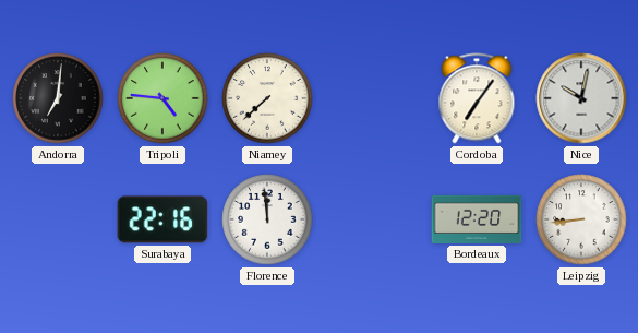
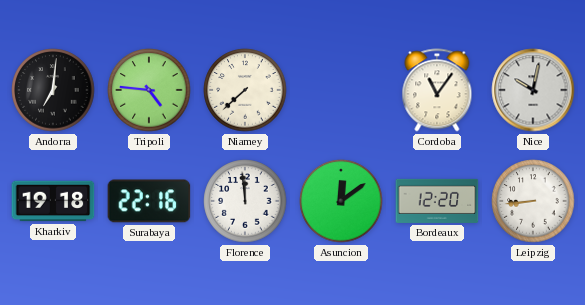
Cordoba: 7:06 -> 11:06
Kharkiv: none -> 19:18
Asuncion: none -> 12:09
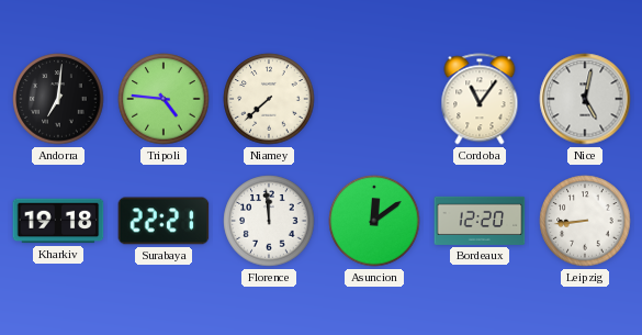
Nice: 10:02 -> 5:02
Surabaya: 22:16 -> 22:21
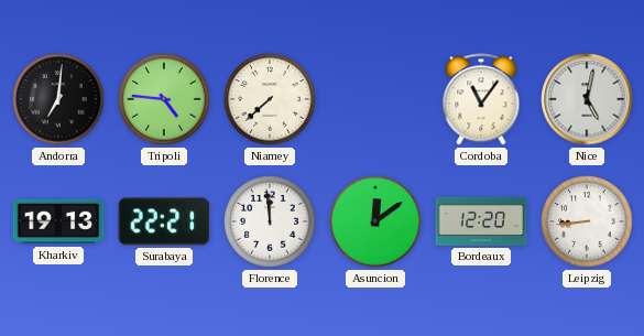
Kharkiv: 19:18 -> 19:13
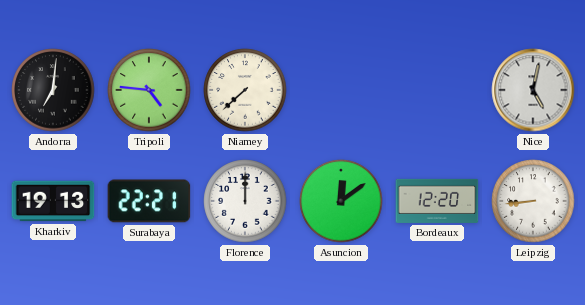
Cordoba: 11:06 -> none
Florence: 11:59 -> 12:00
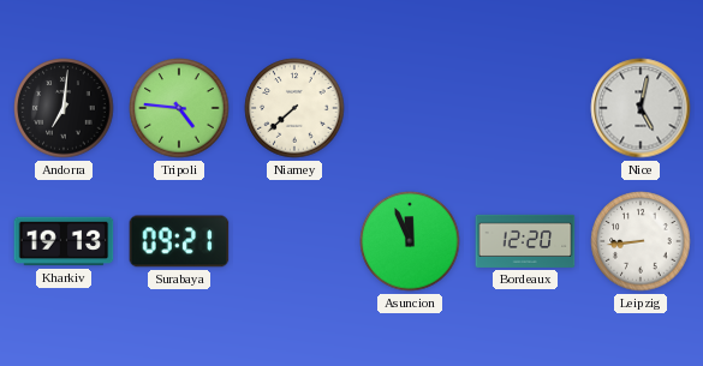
Surabaya: 22:21 -> 09:21
Florence: 12:00 -> none
Asuncion: 12:09 -> 11:56
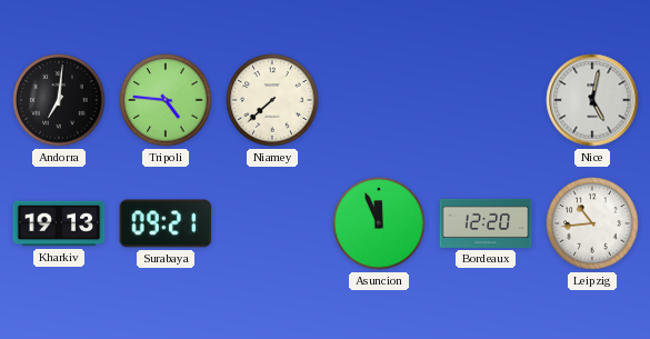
Leipzig: 8:44 -> 10:44
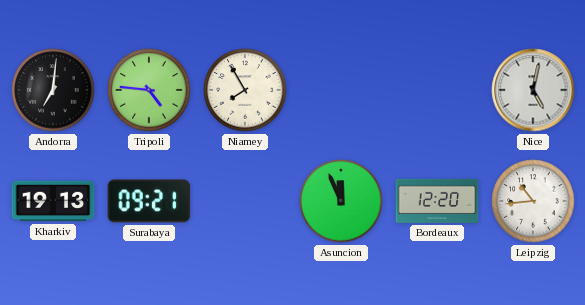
Niamey: 7:38 -> 7:55
